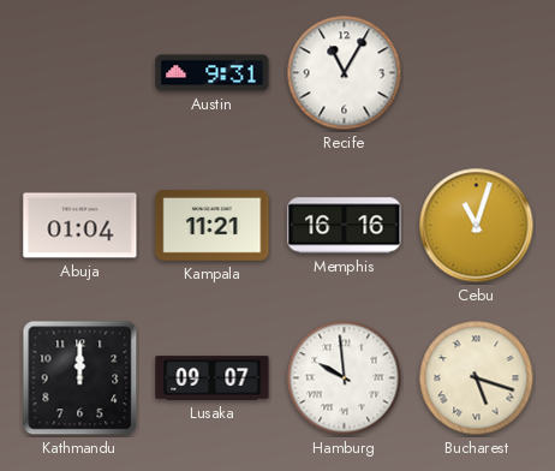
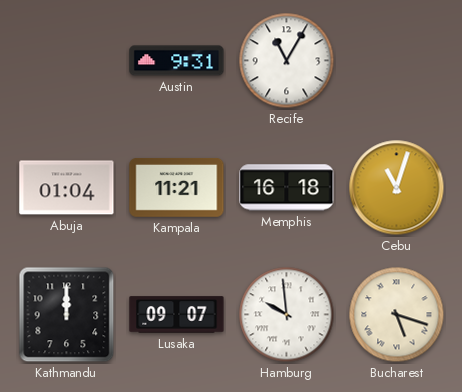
Memphis: 16:16 -> 16:18
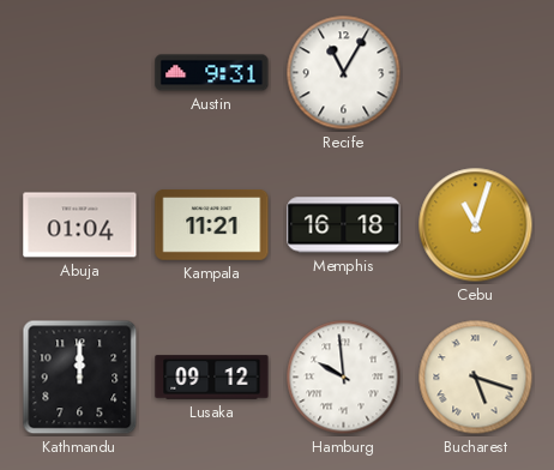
Lusaka: 09:07 -> 09:12
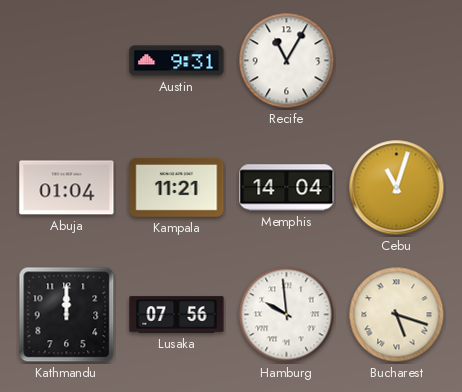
Memphis: 16:18 -> 14:04
Lusaka: 09:12 -> 07:56
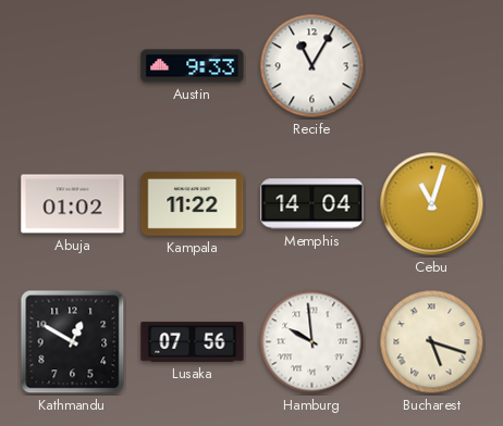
Austin: 9:31 -> 9:33
Abuja: 01:04 -> 01:02
Kampala: 11:21 -> 11:22
Kathmandu: 12:00 -> 12:50
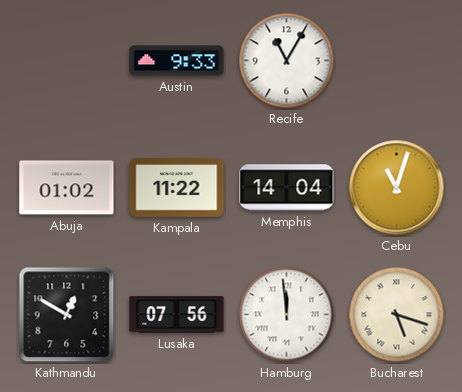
Hamburg: 9:59 -> 11:59
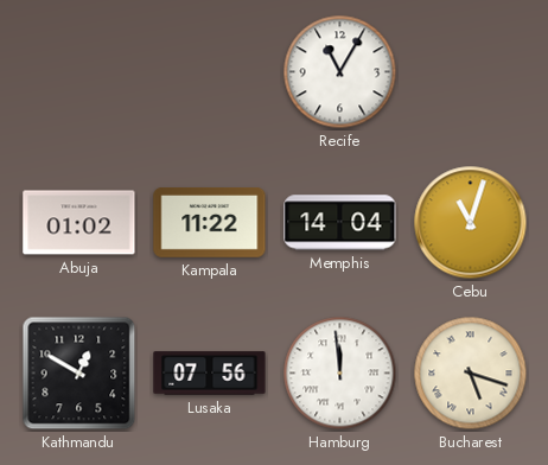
Austin: 9:33 -> none
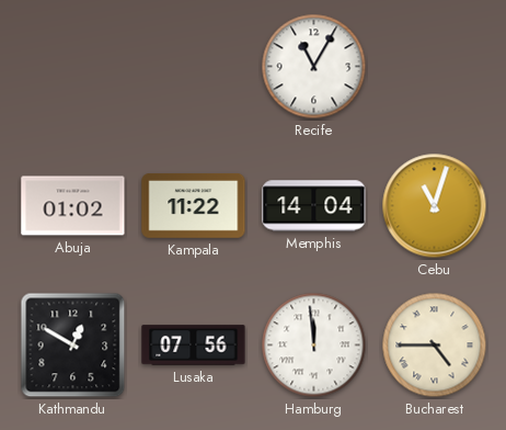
Bucharest: 5:18 -> 4:45
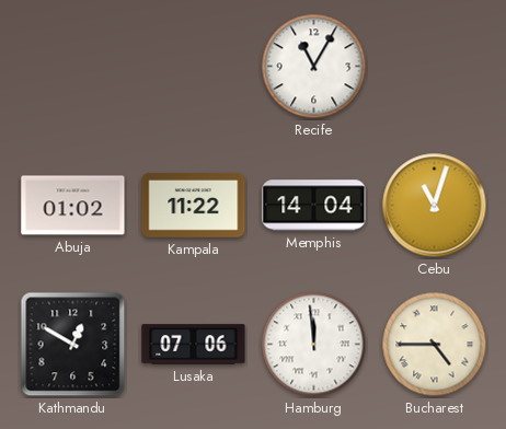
Lusaka: 07:56 -> 07:06
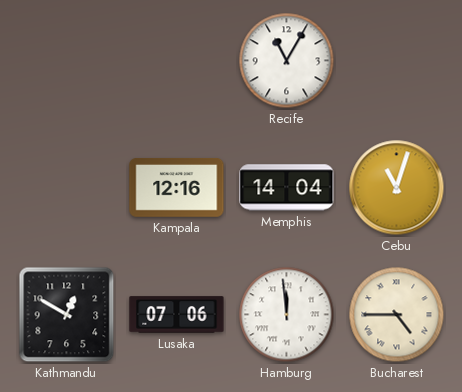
Abuja: 01:02 -> none
Kampala: 11:22 -> 12:16
